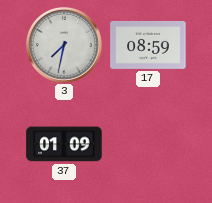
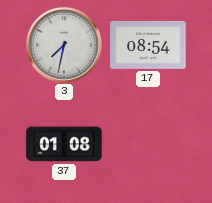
17: 08:59 -> 08:54
37: 01:09 -> 01:08
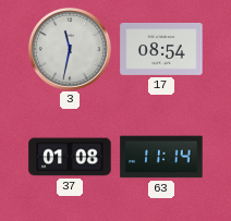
3: 7:32 -> 11:32
63: none -> 11:14
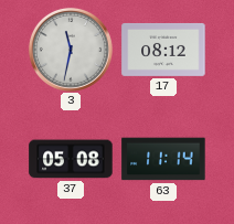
17: 08:54 -> 08:12
37: 01:08 -> 05:08
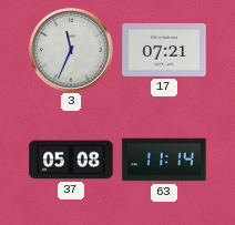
3: 11:32 -> 11:34
17: 08:12 -> 07:21
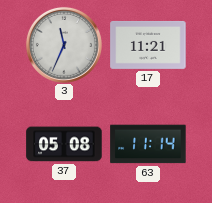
17: 07:21 -> 11:21
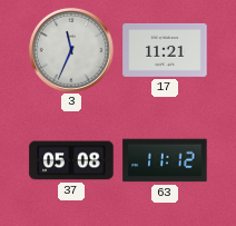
63: 11:14 -> 11:12
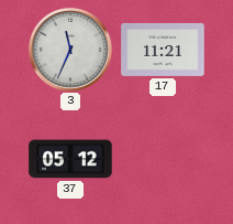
37: 05:08 -> 05:12
63: 11:12 -> none
